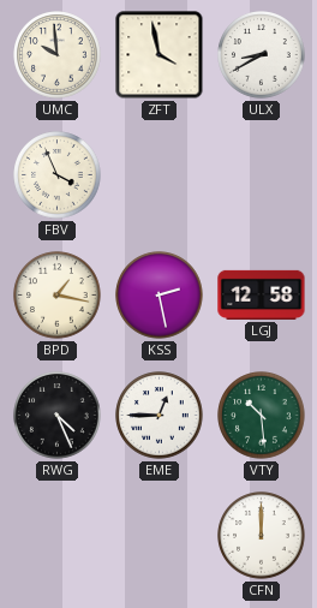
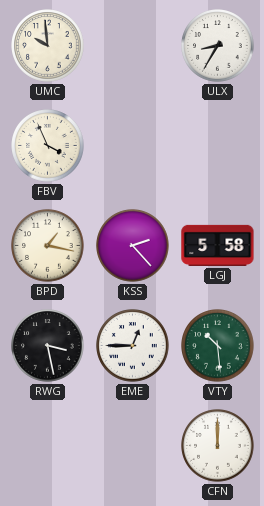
ZFT: 3:58 -> none
ULX: 8:40 -> 8:35
KSS: 2:28 -> 2:23
LGJ: 12:58 -> 5:58
RWG: 4:26 -> 3:28
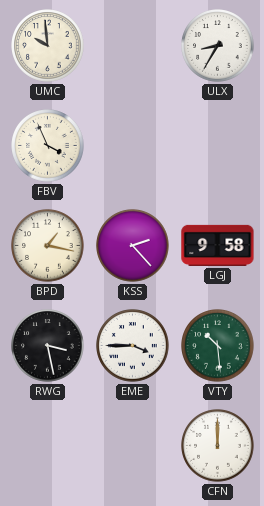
LGJ: 5:58 -> 9:58
EME: 12:45 -> 3:45
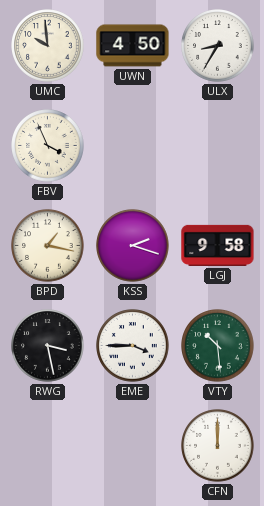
UWN: none -> 4:50
KSS: 2:23 -> 2:18
